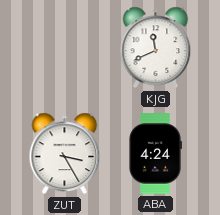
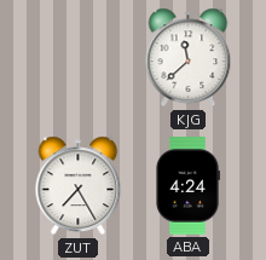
KJG: 11:41 -> 11:38
ZUT: 3:25 -> 7:25
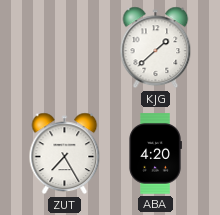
KJG: 11:38 -> 1:38
ABA: 4:24 -> 4:20
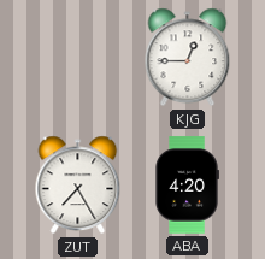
KJG: 1:38 -> 12:45
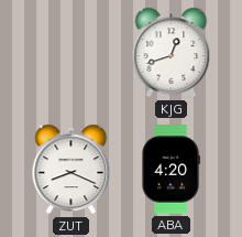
KJG: 12:45 -> 12:42
ZUT: 7:25 -> 8:19
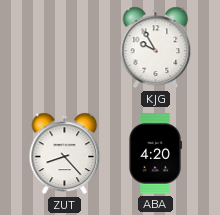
KJG: 12:42 -> 9:55
ZUT: 8:19 -> 8:23
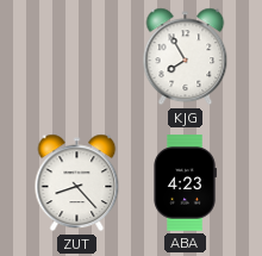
KJG: 9:55 -> 7:55
ABA: 4:20 -> 4:23
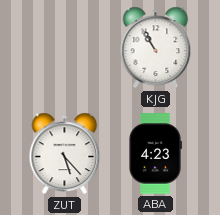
KJG: 7:55 -> 10:55
ZUT: 8:23 -> 5:23
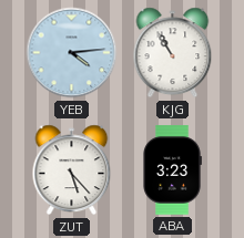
YEB: none -> 4:14
ABA: 4:23 -> 3:23
